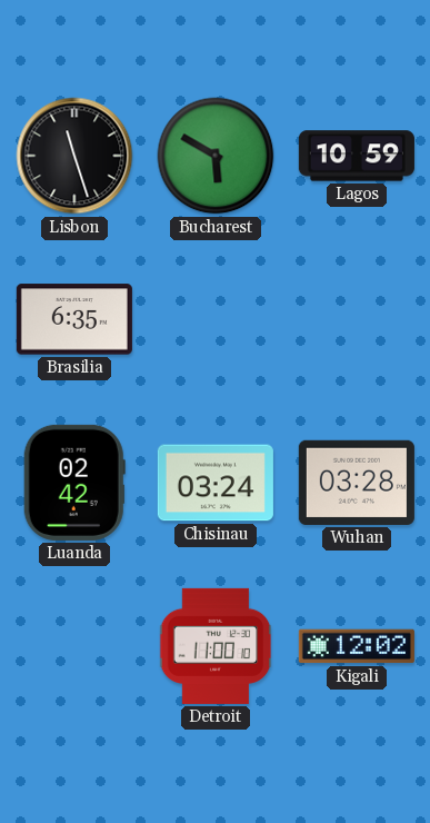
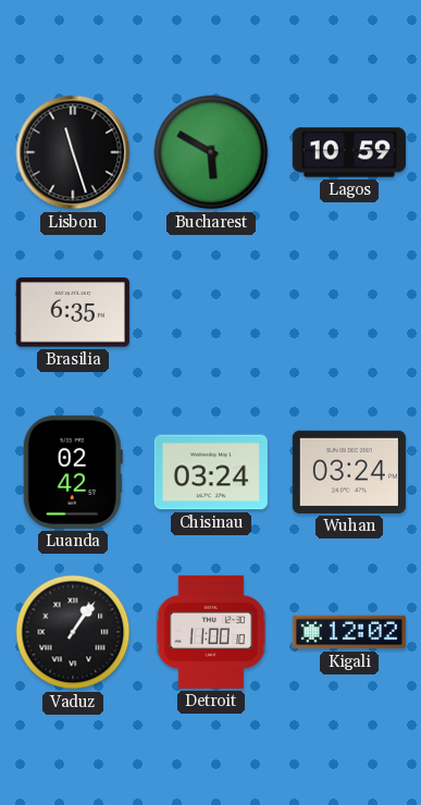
Wuhan: 03:28 -> 03:24
Vaduz: none -> 1:06
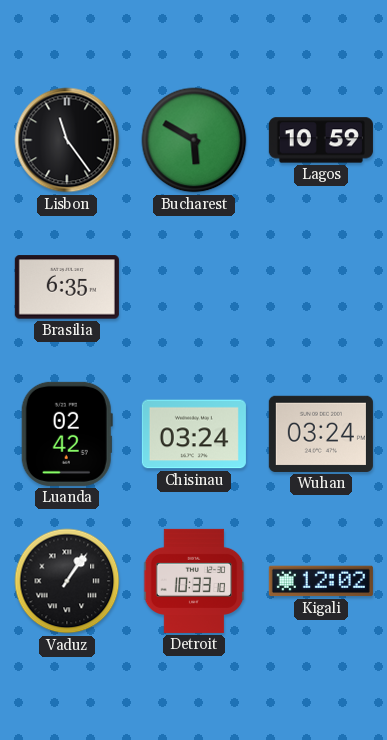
Lisbon: 11:27 -> 11:24
Detroit: 11:00 -> 10:33
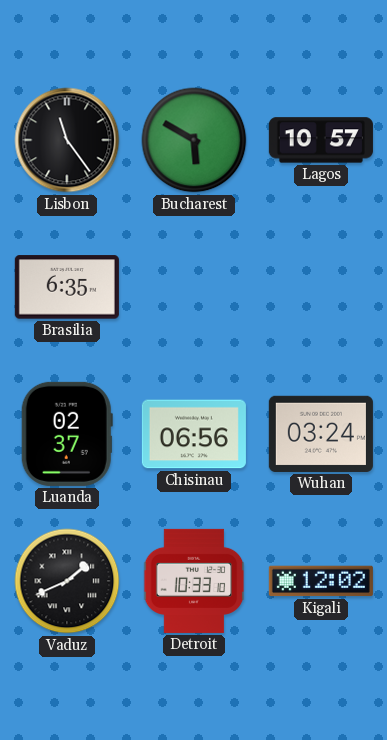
Lagos: 10:59 -> 10:57
Luanda: 02:42 -> 02:37
Chisinau: 03:24 -> 06:56
Vaduz: 1:06 -> 1:41
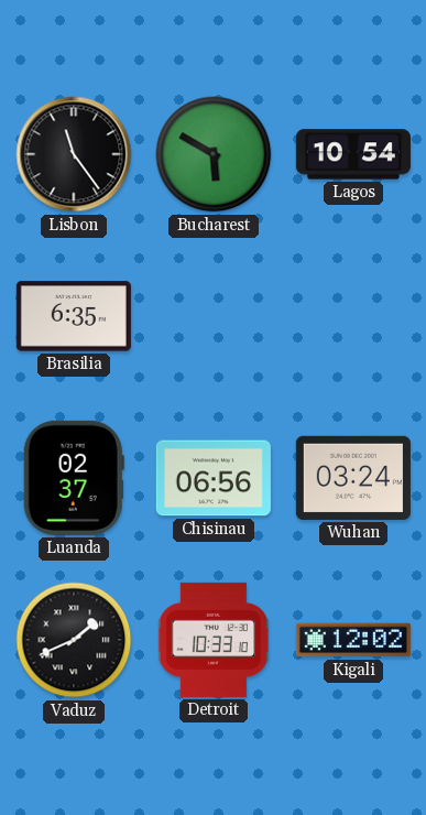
Lagos: 10:57 -> 10:54
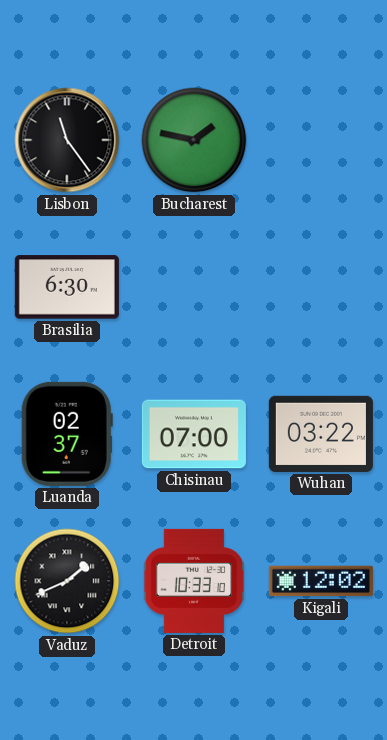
Bucharest: 5:50 -> 1:47
Lagos: 10:54 -> none
Brasilia: 6:35 -> 6:30
Chisinau: 06:56 -> 07:00
Wuhan: 03:24 -> 03:22
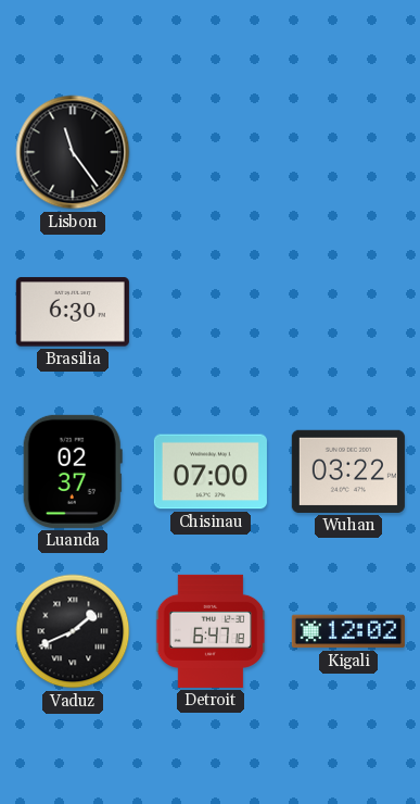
Bucharest: 1:47 -> none
Detroit: 10:33 -> 6:47
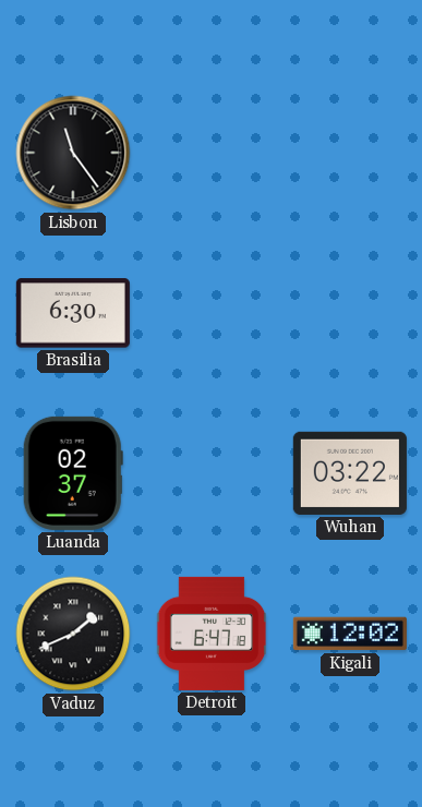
Chisinau: 07:00 -> none
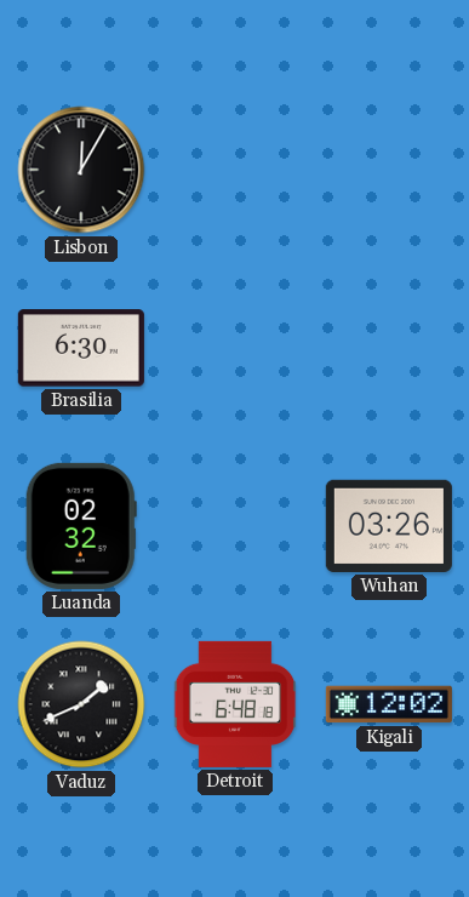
Lisbon: 11:24 -> 12:05
Luanda: 02:37 -> 02:32
Wuhan: 03:22 -> 03:26
Detroit: 6:47 -> 6:48
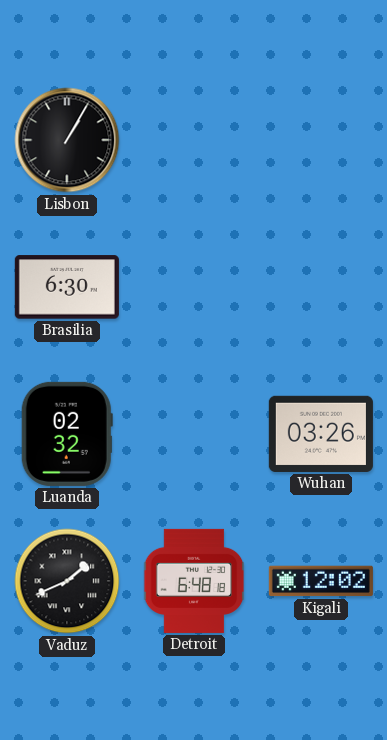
Lisbon: 12:05 -> 1:05
